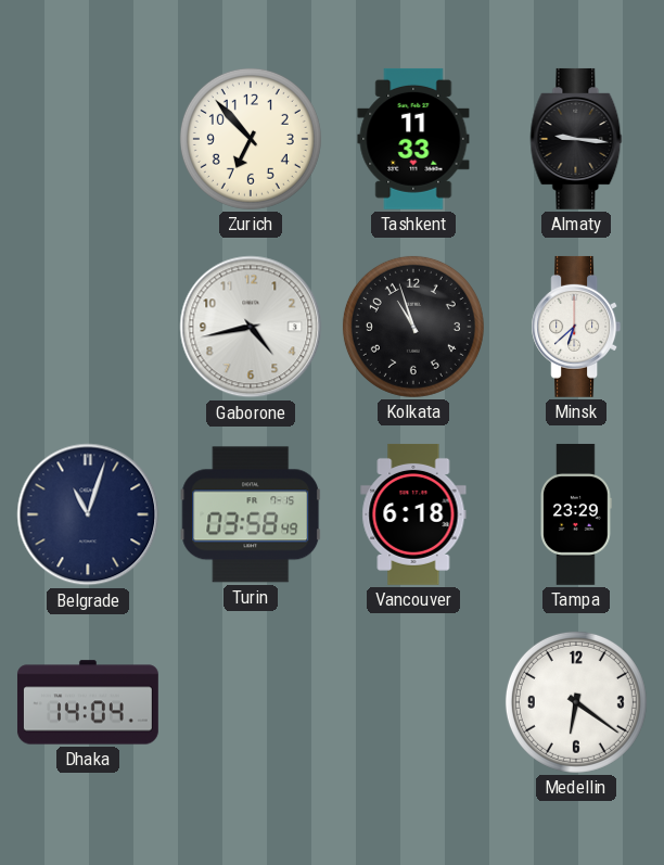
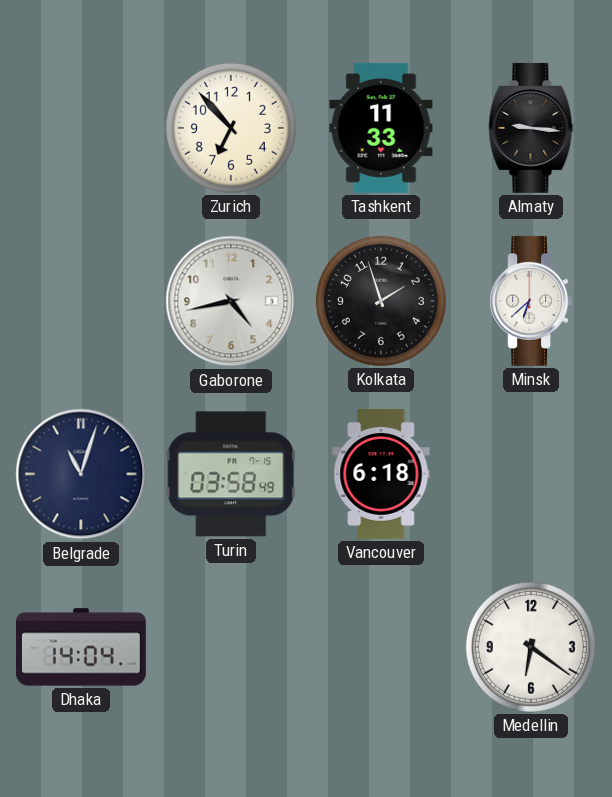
Kolkata: 10:57 -> 1:57
Tampa: 23:29 -> none
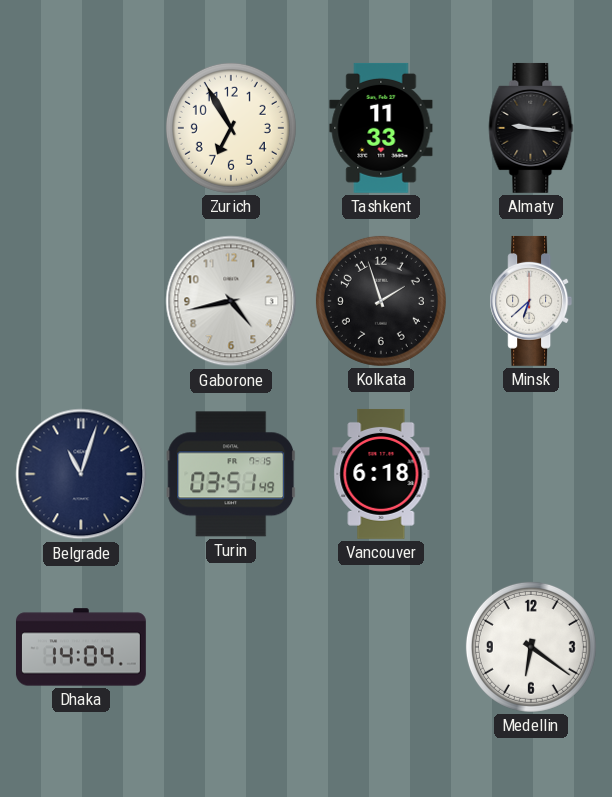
Zurich: 6:53 -> 6:55
Turin: 03:58 -> 03:51
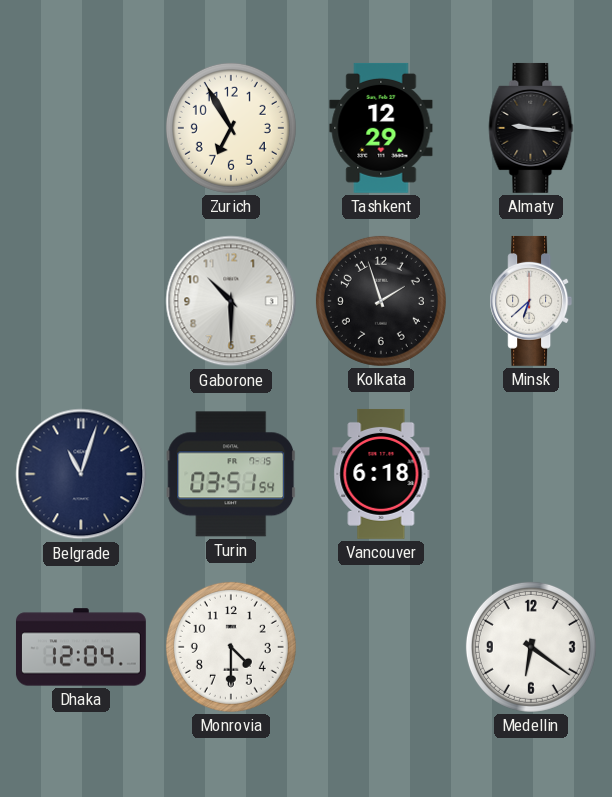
Tashkent: 11:33 -> 12:29
Gaborone: 4:43 -> 10:30
Turin: 03:51:49 -> 03:51:54
Dhaka: 14:04 -> 12:04
Monrovia: none -> 4:30
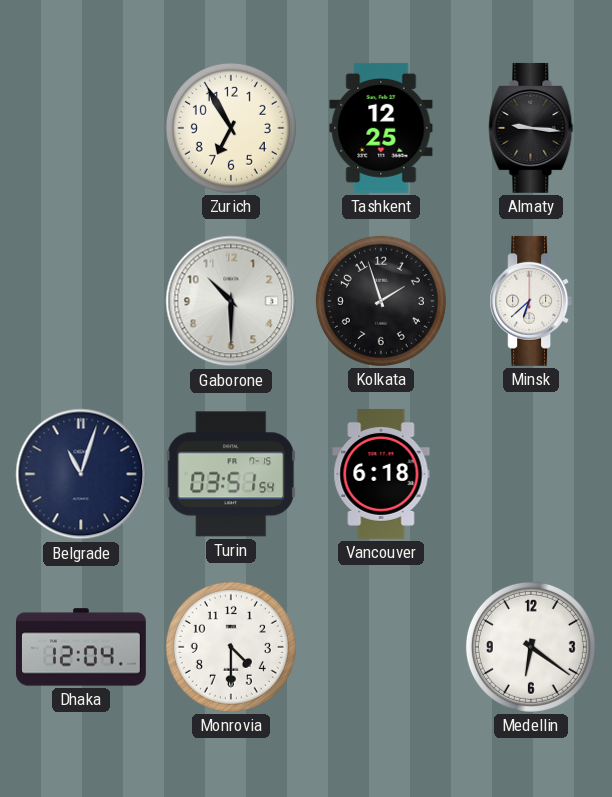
Tashkent: 12:29 -> 12:25
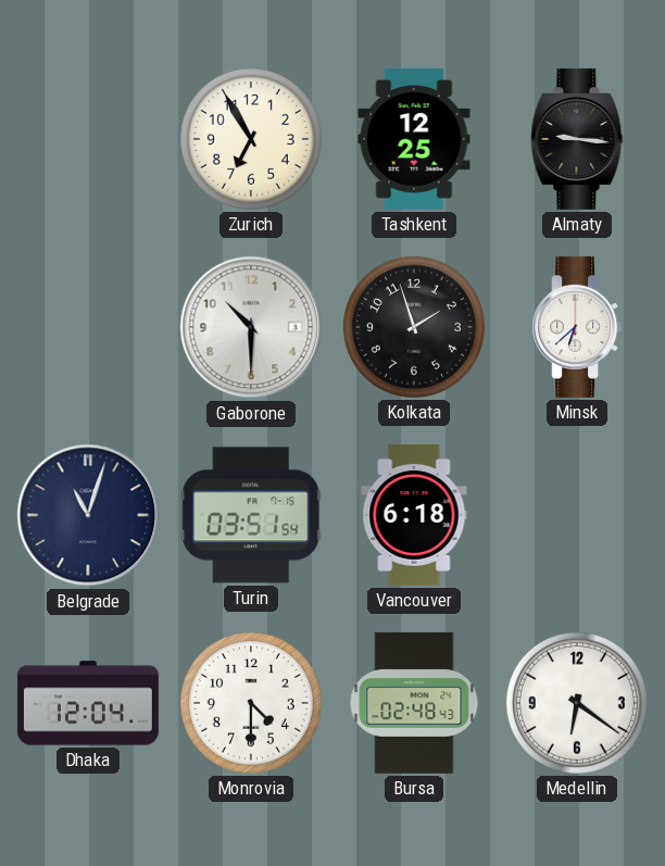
Bursa: none -> 02:48
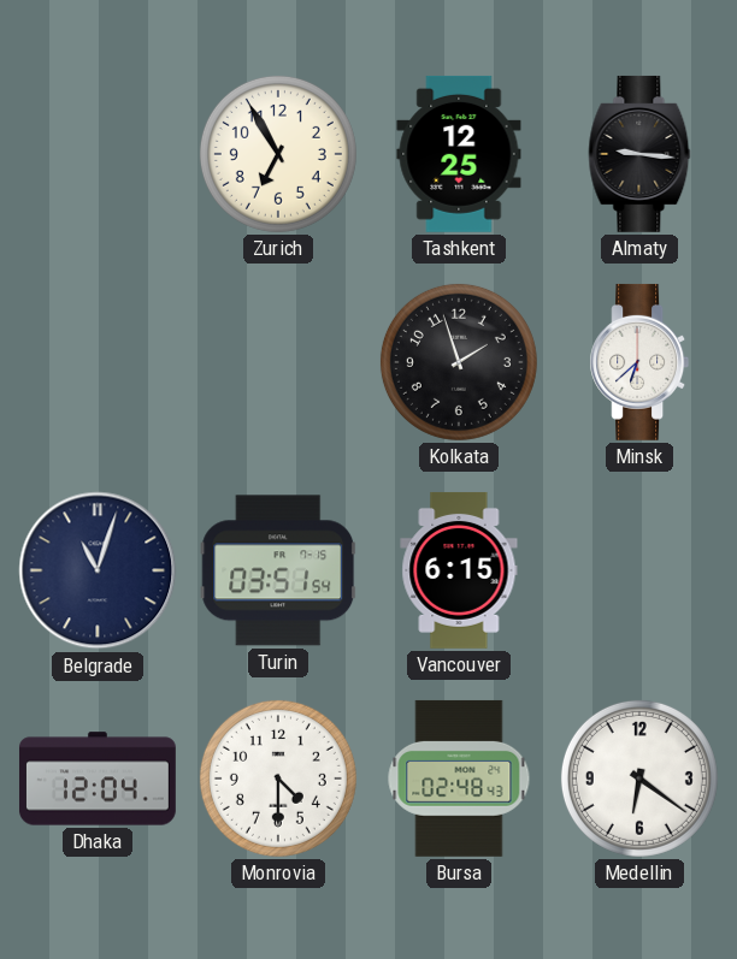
Gaborone: 10:30 -> none
Vancouver: 6:18 -> 6:15
